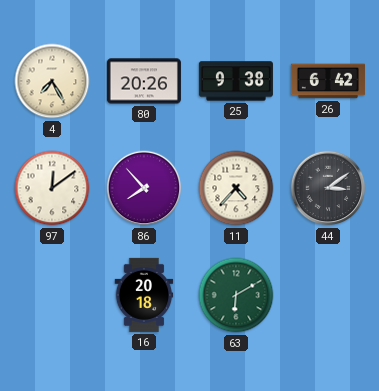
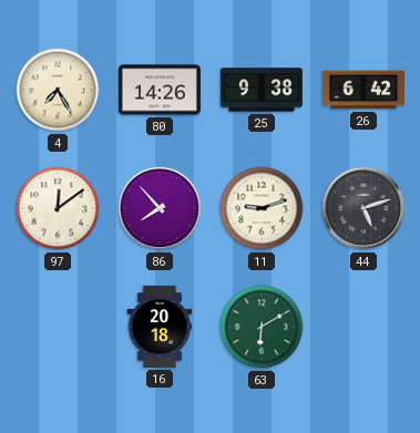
80: 20:26 -> 14:26
11: 4:37 -> 9:12
44: 3:09 -> 5:12
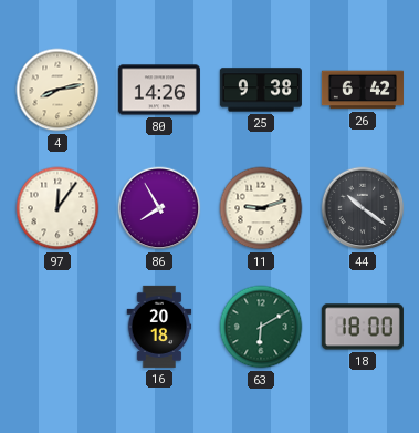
4: 7:25 -> 8:13
97: 12:09 -> 12:06
86: 7:53 -> 7:55
44: 5:12 -> 10:21
18: none -> 18:00
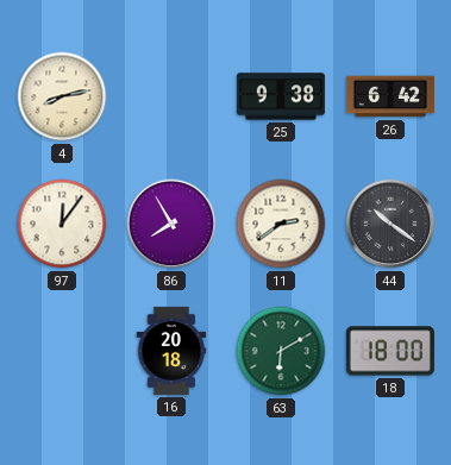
80: 14:26 -> none
11: 9:12 -> 2:39
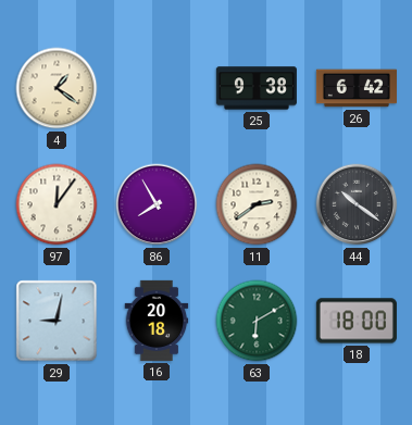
4: 8:13 -> 1:21
29: none -> 9:02
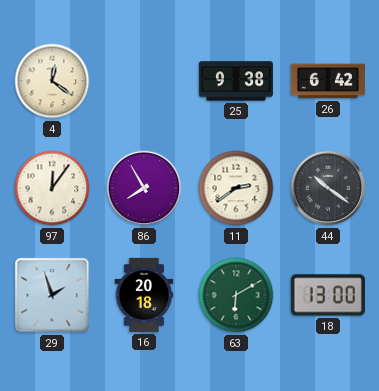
4: 1:21 -> 12:21
29: 9:02 -> 1:57
18: 18:00 -> 13:00
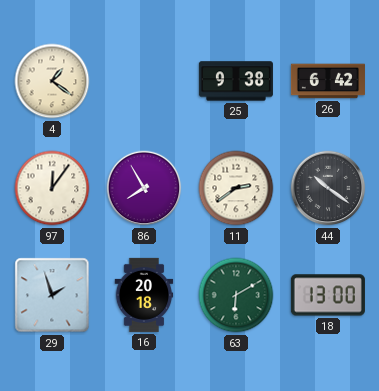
4: 12:21 -> 1:21
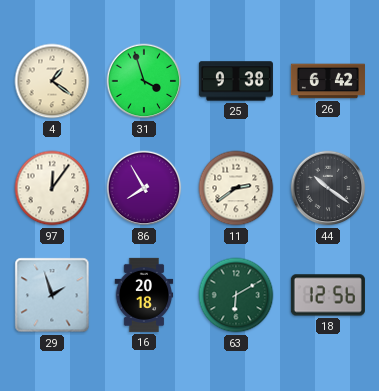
31: none -> 3:57
18: 13:00 -> 12:56
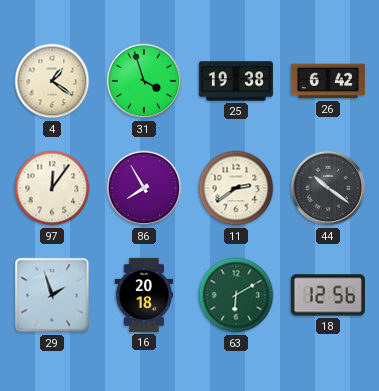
25: 9:38 -> 19:38
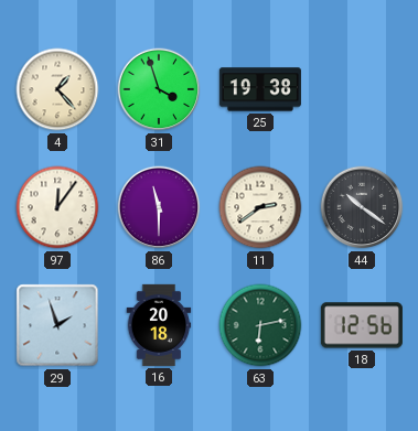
4: 1:21 -> 1:23
26: 6:42 -> none
86: 7:55 -> 11:30
63: 6:10 -> 6:13
